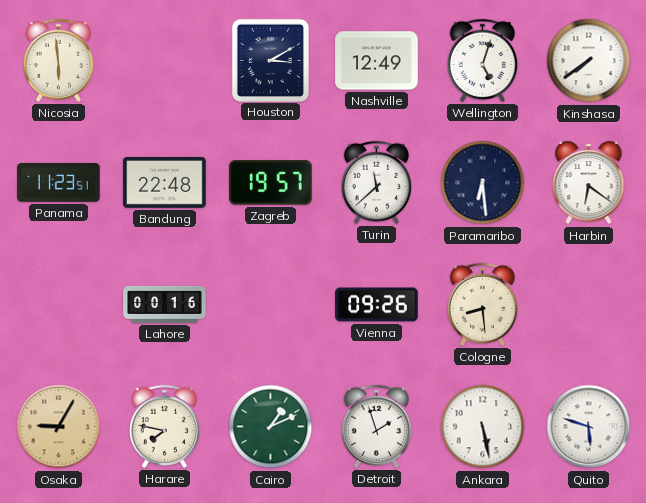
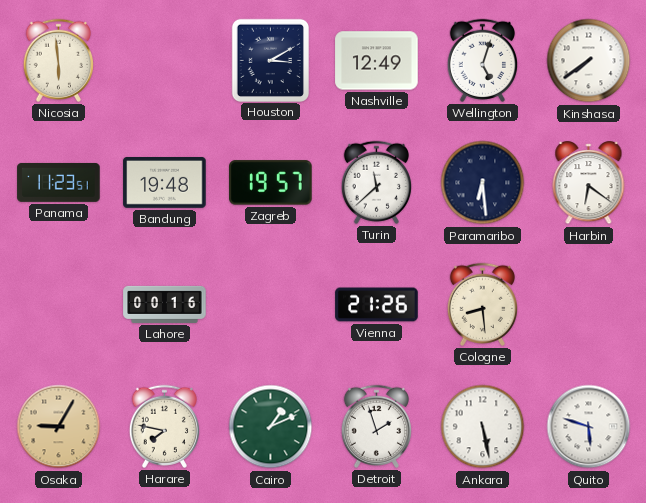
Bandung: 22:48 -> 19:48
Vienna: 09:26 -> 21:26
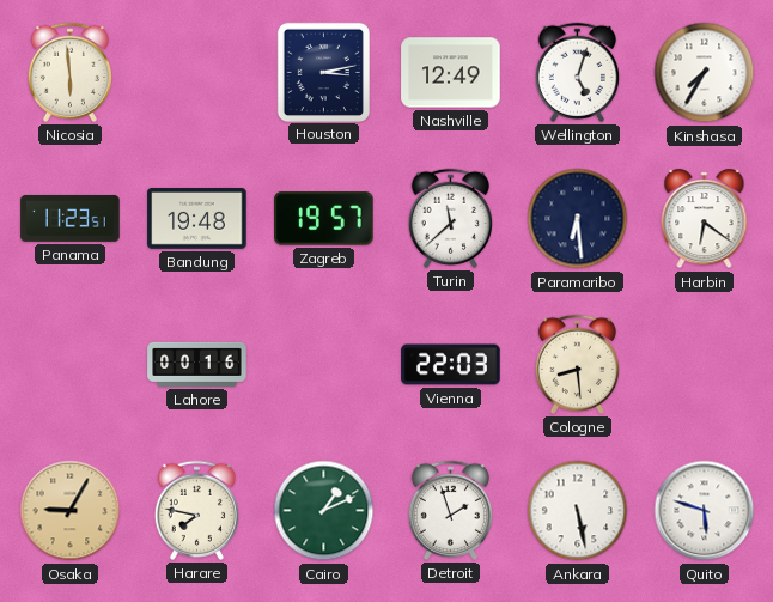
Houston: 3:10 -> 3:13
Kinshasa: 7:39 -> 7:35
Vienna: 21:26 -> 22:03
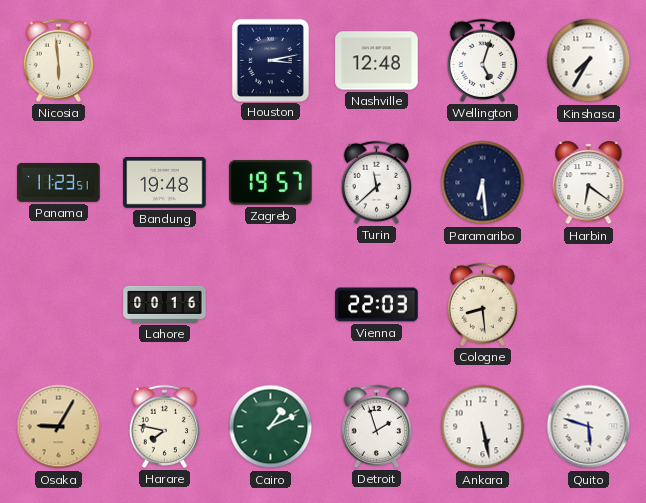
Nashville: 12:49 -> 12:48
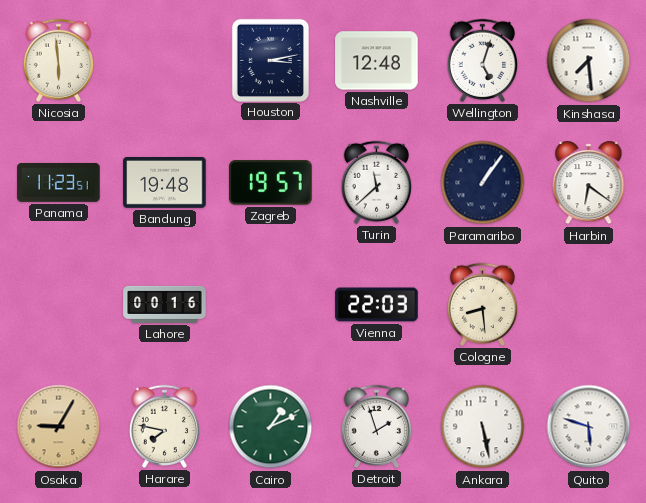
Kinshasa: 7:35 -> 7:29
Paramaribo: 6:29 -> 1:06
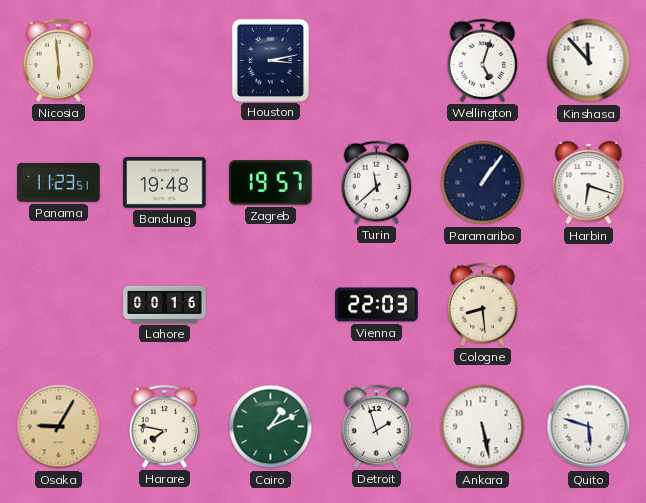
Nashville: 12:48 -> none
Kinshasa: 7:29 -> 11:53
Harbin: 6:21 -> 6:18
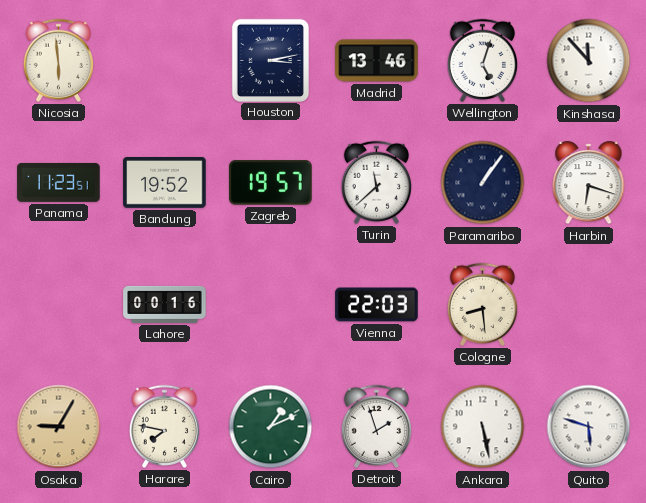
Madrid: none -> 13:46
Bandung: 19:48 -> 19:52
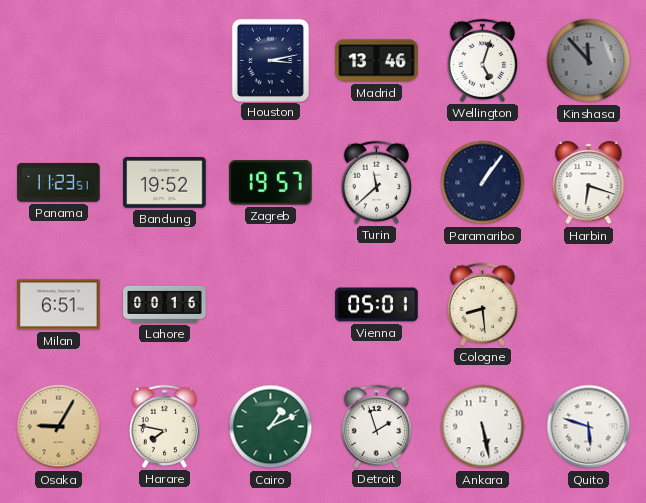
Nicosia: 5:59 -> none
Kinshasa dial: white -> grey
Milan: none -> 6:51
Vienna: 22:03 -> 05:01
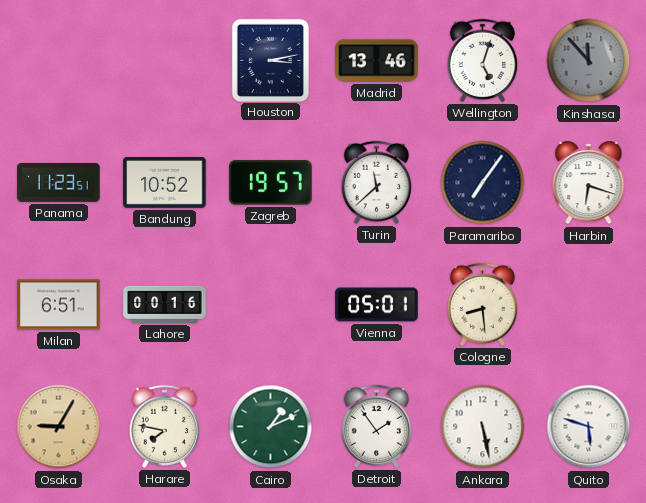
Bandung: 19:52 -> 10:52
Paramaribo: 1:06 -> 7:06
Detroit: 1:57 -> 1:54
